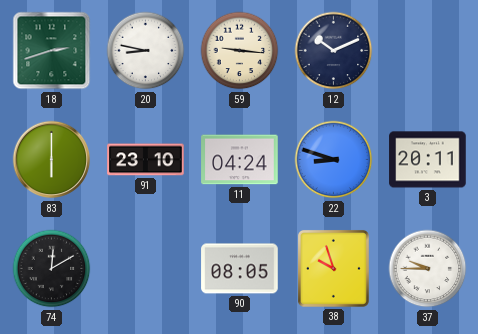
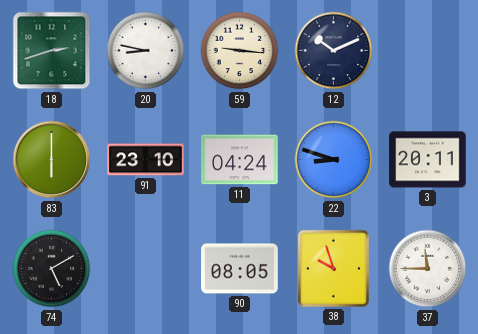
74: 12:10 -> 5:10
37: 9:45 -> 11:45
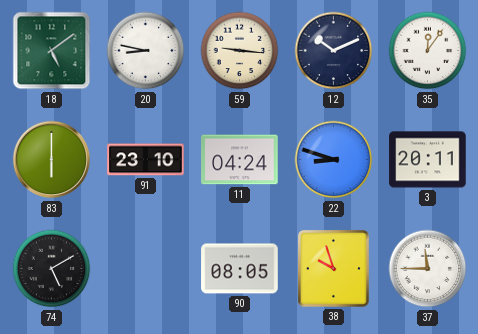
18: 2:42 -> 5:09
35: none -> 12:06
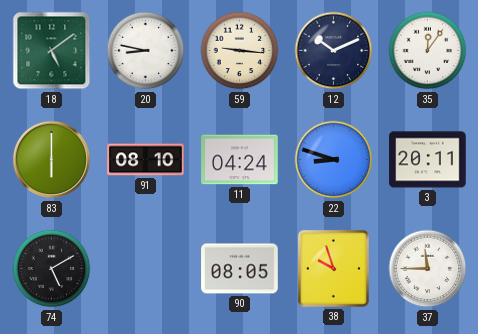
91: 23:10 -> 08:10
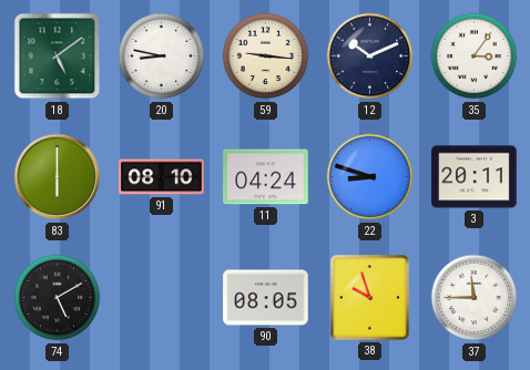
35: 12:06 -> 3:06
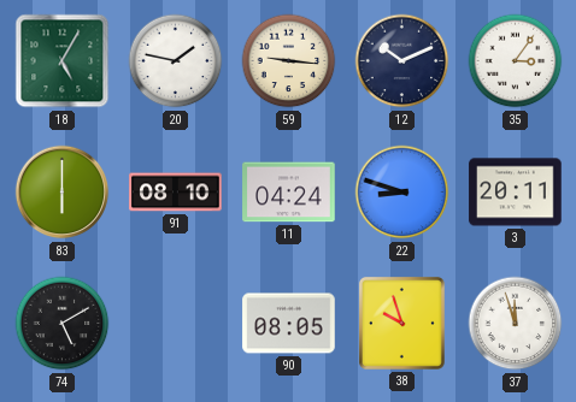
18: 5:09 -> 5:05
20: 8:47 -> 1:47
37: 11:45 -> 11:57
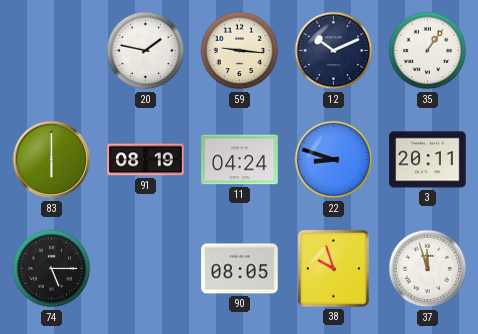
18: 5:05 -> none
35: 3:06 -> 1:06
91: 08:10 -> 08:19
74: 5:10 -> 5:15
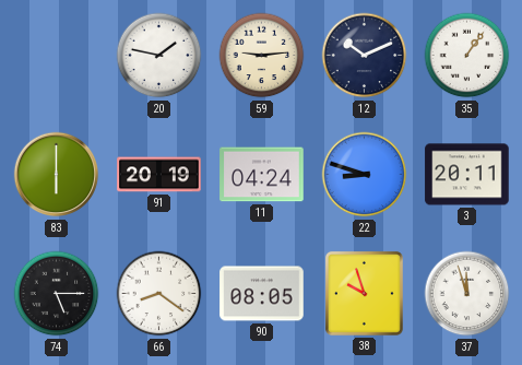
59: 9:16 -> 9:14
91: 08:19 -> 20:19
66: none -> 8:21
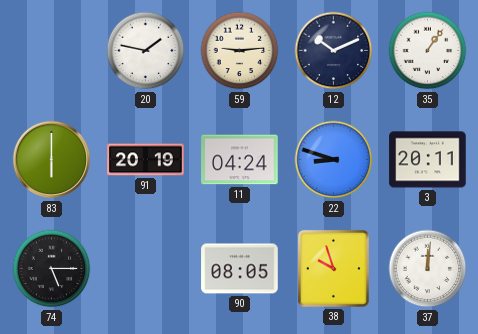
66: 8:21 -> none
37: 11:57 -> 12:01
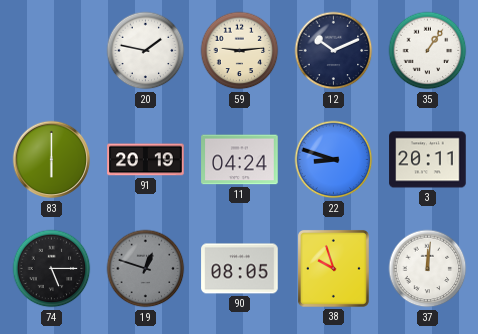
19: none -> 12:48
